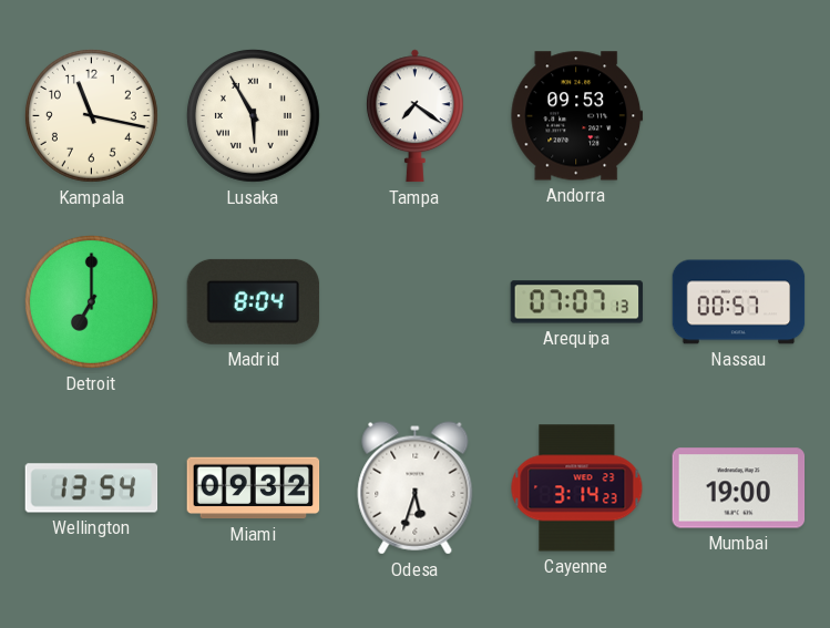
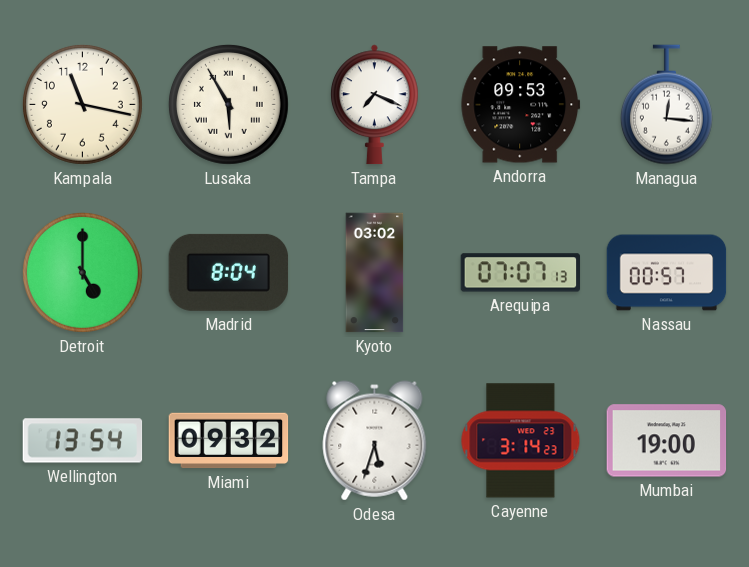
Tampa: 7:21 -> 7:19
Managua: none -> 12:16
Detroit: 7:00 -> 5:00
Kyoto: none -> 03:02
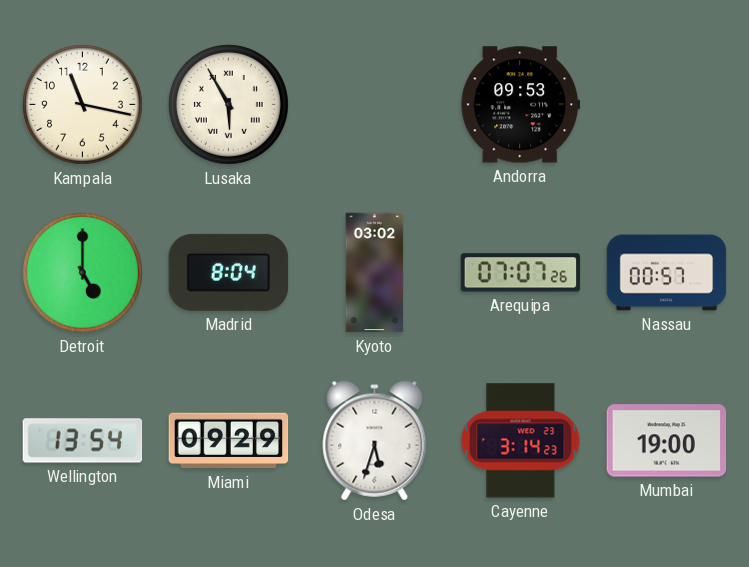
Tampa: 7:19 -> none
Managua: 12:16 -> none
Arequipa: 07:07:13 -> 07:07:26
Miami: 09:32 -> 09:29
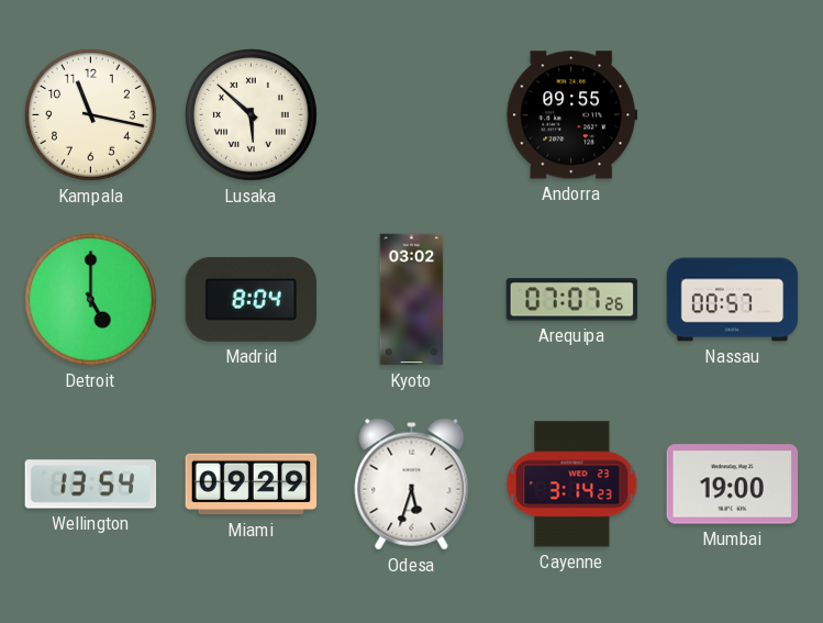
Lusaka: 5:55 -> 5:52
Andorra: 09:53 -> 09:55
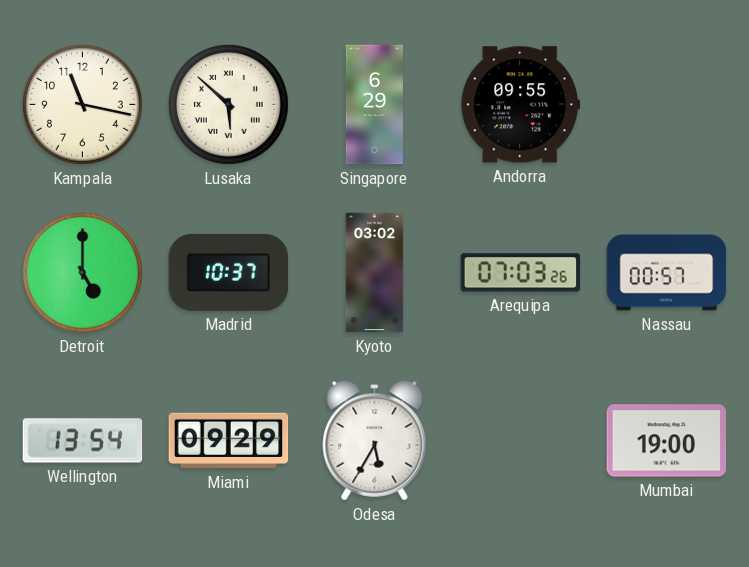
Singapore: none -> 6:29
Madrid: 8:04 -> 10:37
Arequipa: 07:07 -> 07:03
Odesa: 5:33 -> 5:35
Cayenne: 3:14 -> none
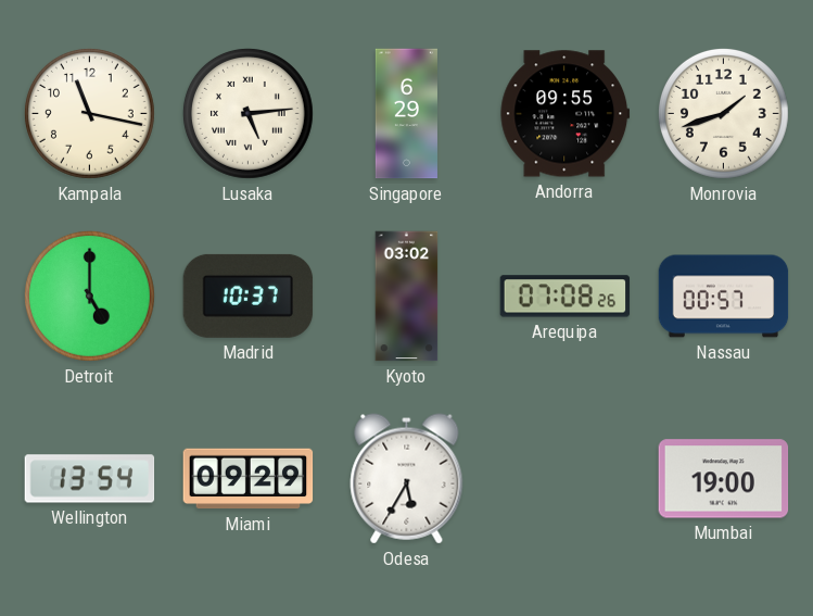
Lusaka: 5:52 -> 5:14
Monrovia: none -> 1:42
Arequipa: 07:03 -> 07:08
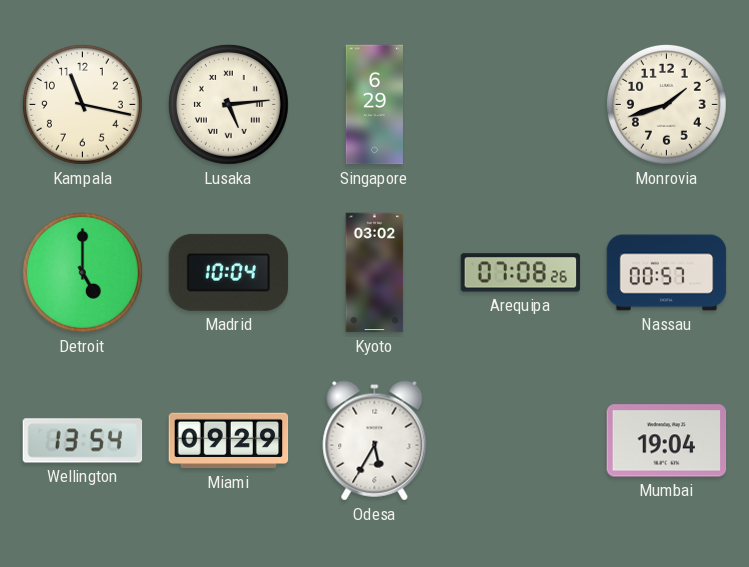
Andorra: 09:55 -> none
Madrid: 10:37 -> 10:04
Mumbai: 19:00 -> 19:04
